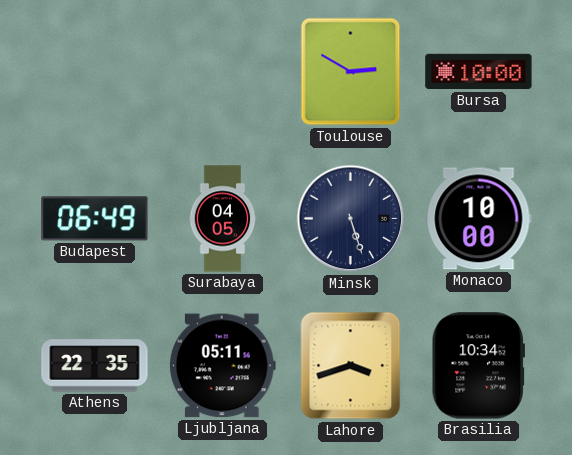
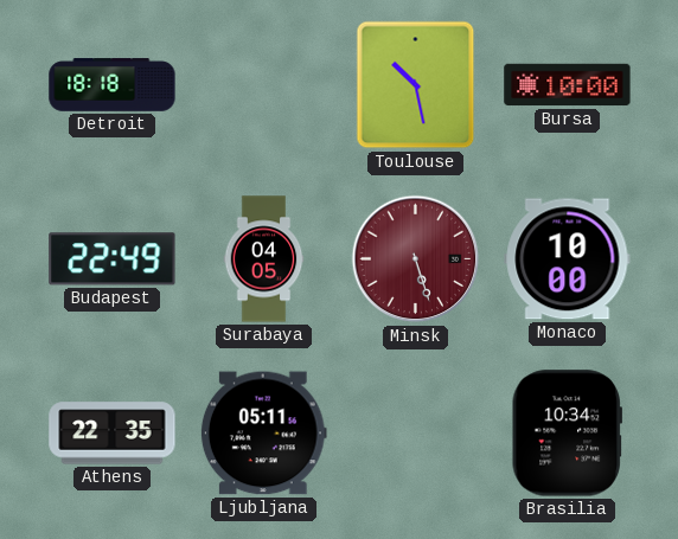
Detroit: none -> 18:18
Toulouse: 2:50 -> 10:28
Budapest: 06:49 -> 22:49
Minsk dial: navy -> burgundy
Lahore: 3:42 -> none
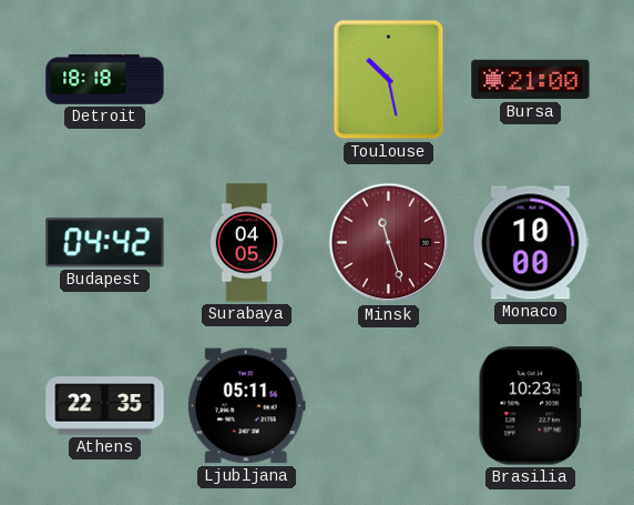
Bursa: 10:00 -> 21:00
Budapest: 22:49 -> 04:42
Minsk: 5:27 -> 11:27
Brasilia: 10:34 -> 10:23
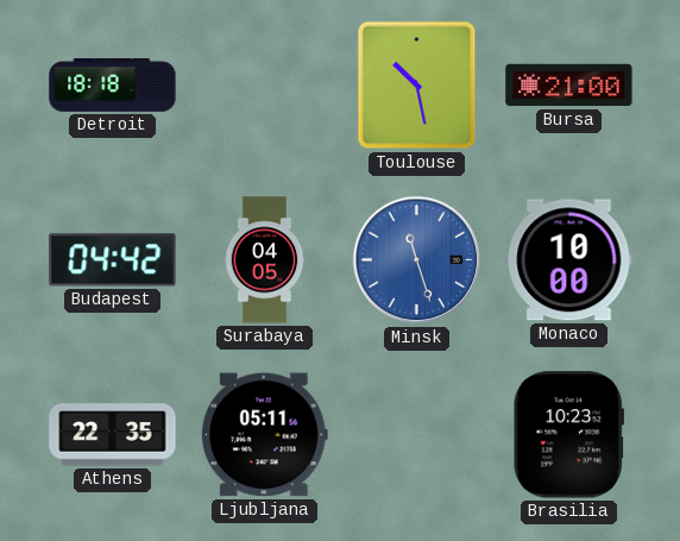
Minsk dial: burgundy -> blue
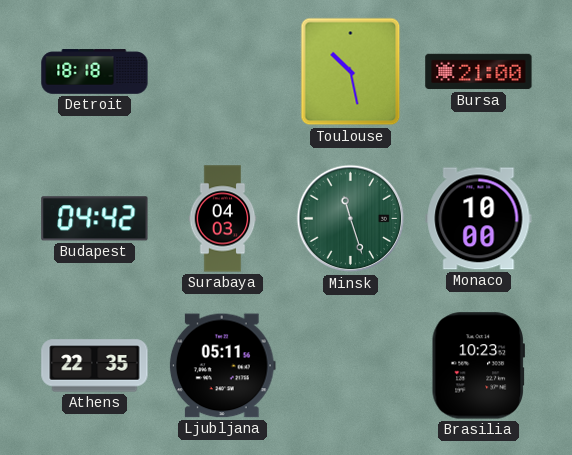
Surabaya: 04:05 -> 04:03
Minsk dial: blue -> green
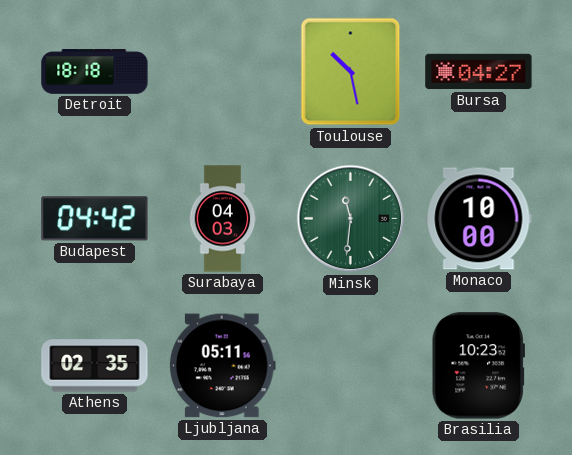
Bursa: 21:00 -> 04:27
Minsk: 11:27 -> 11:31
Athens: 22:35 -> 02:35
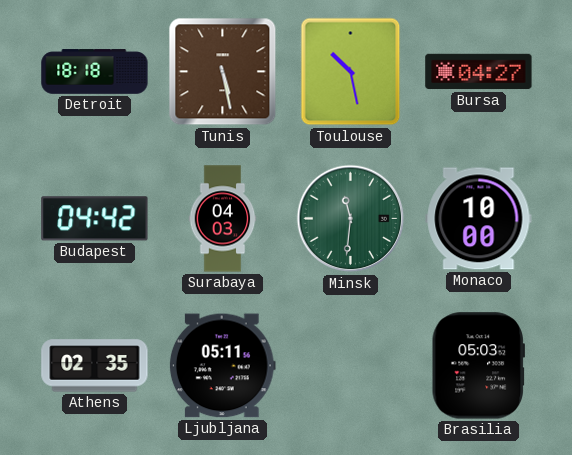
Tunis: none -> 5:28
Brasilia: 10:23 -> 05:03
